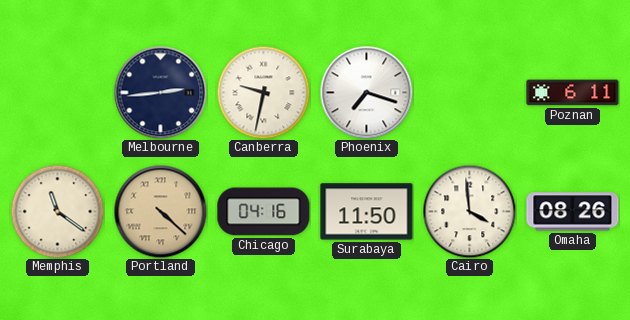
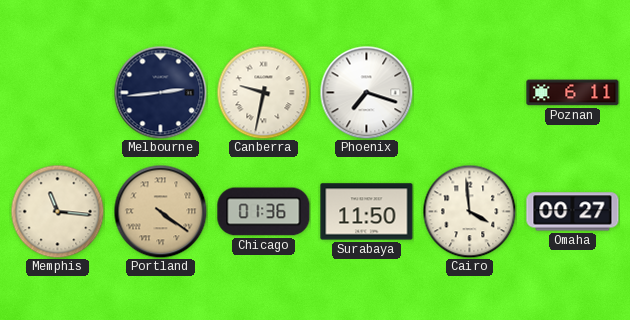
Memphis: 11:21 -> 11:16
Portland: 4:22 -> 4:21
Chicago: 04:16 -> 01:36
Omaha: 08:26 -> 00:27
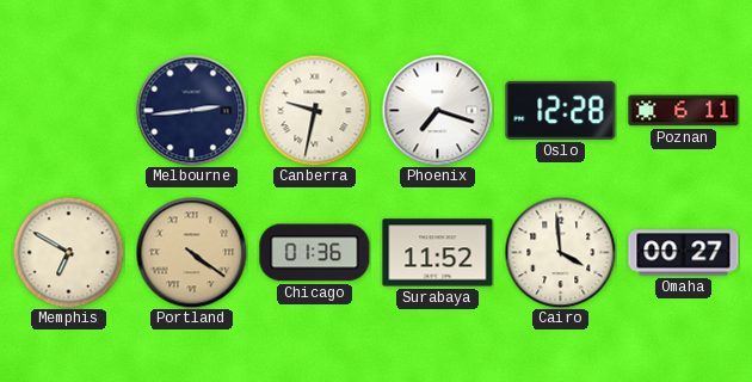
Oslo: none -> 12:28
Memphis: 11:16 -> 6:50
Surabaya: 11:50 -> 11:52
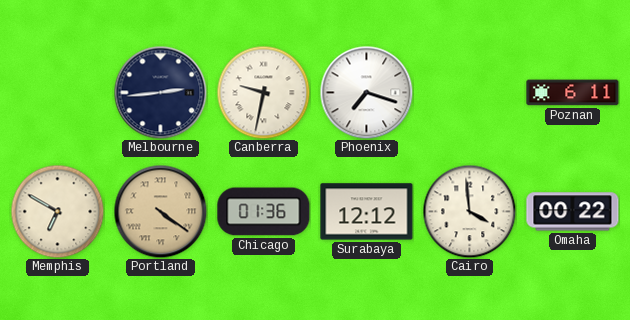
Oslo: 12:28 -> none
Surabaya: 11:52 -> 12:12
Omaha: 00:27 -> 00:22
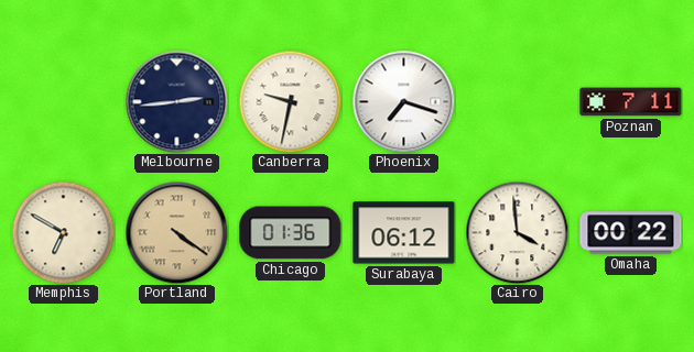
Poznan: 6:11 -> 7:11
Surabaya: 12:12 -> 06:12
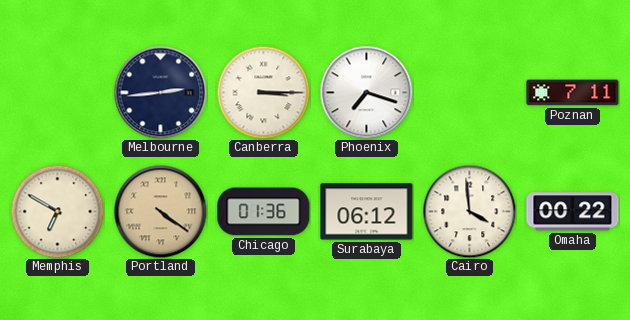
Canberra: 9:32 -> 3:15
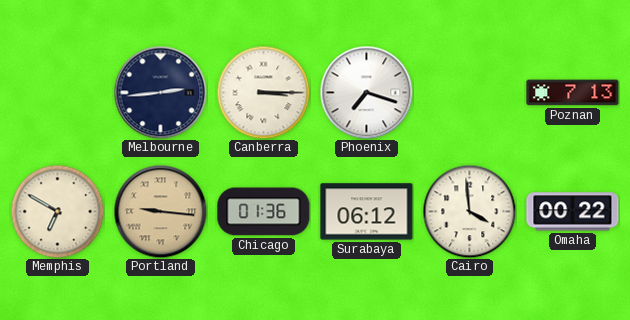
Poznan: 7:11 -> 7:13
Portland: 4:21 -> 9:16
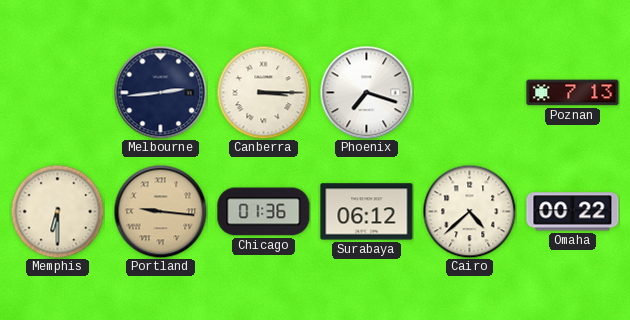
Memphis: 6:50 -> 6:30
Cairo: 3:59 -> 4:38
